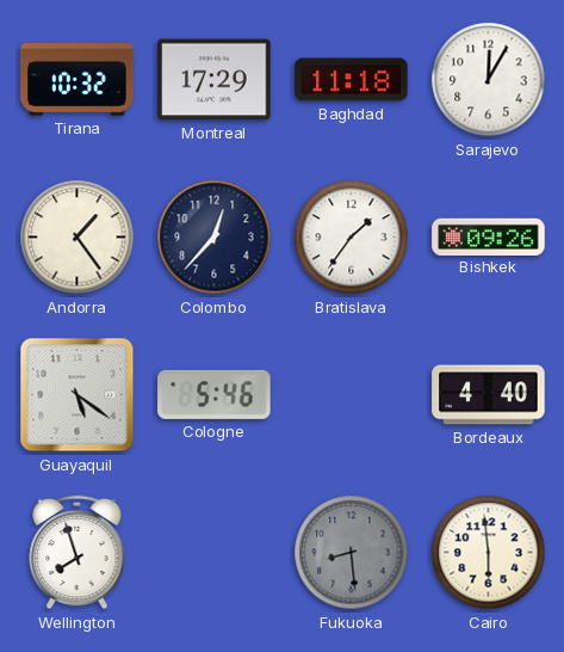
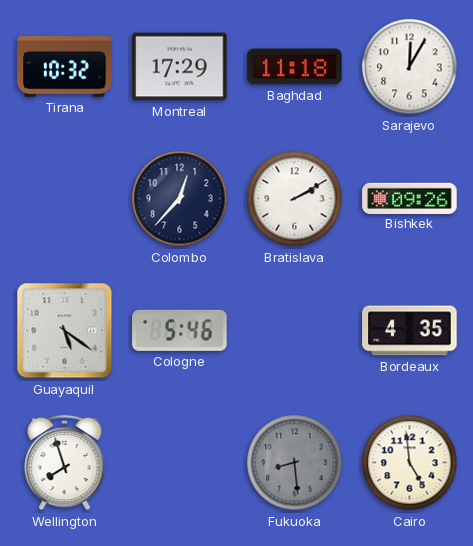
Andorra: 1:24 -> none
Bratislava: 1:36 -> 2:10
Bordeaux: 4:40 -> 4:35
Cairo: 5:59 -> 4:59
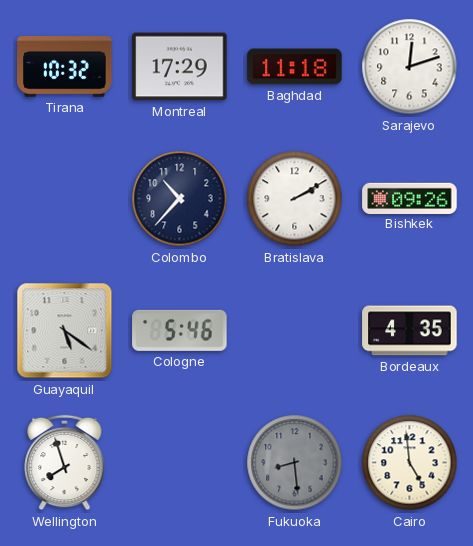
Sarajevo: 12:05 -> 12:12
Colombo: 12:37 -> 10:37
